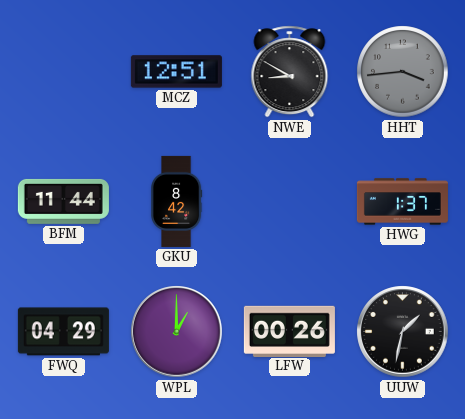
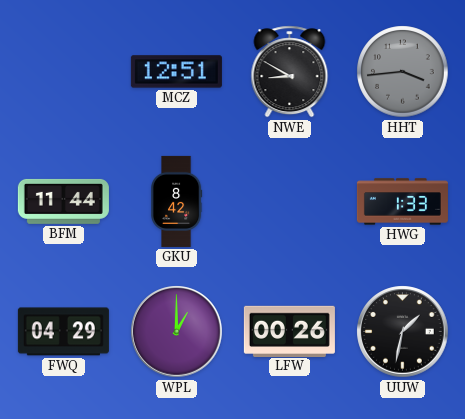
HWG: 1:37 -> 1:33
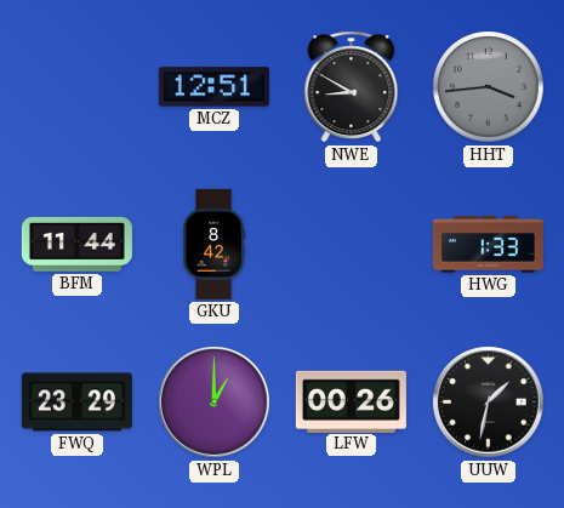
FWQ: 04:29 -> 23:29
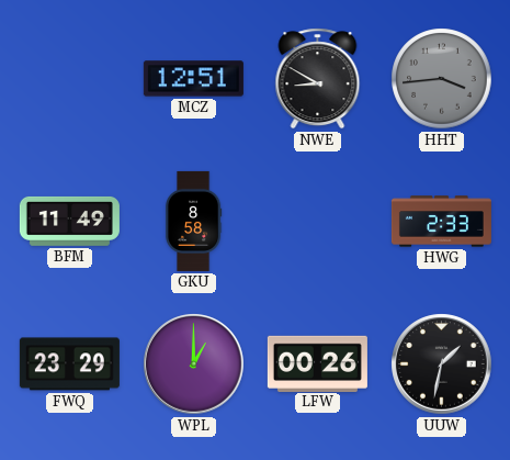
BFM: 11:44 -> 11:49
GKU: 8:42 -> 8:58
HWG: 1:33 -> 2:33
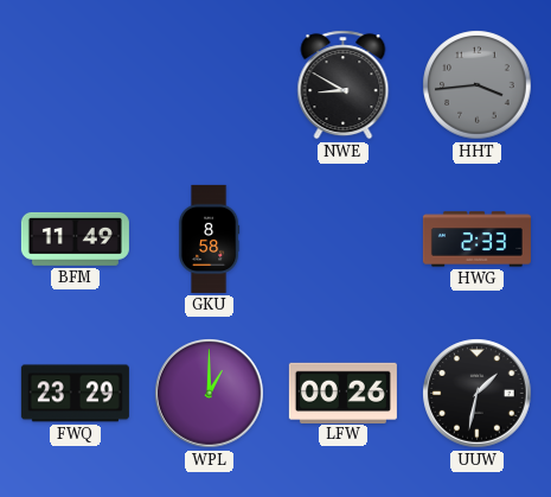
MCZ: 12:51 -> none
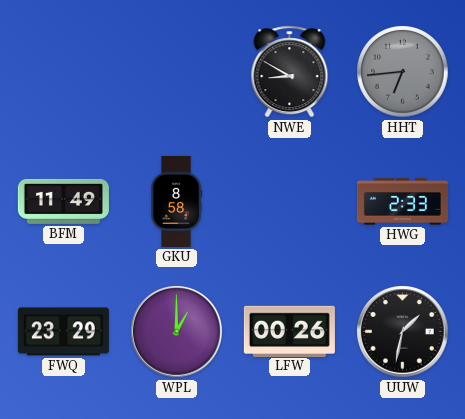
HHT: 3:44 -> 6:44
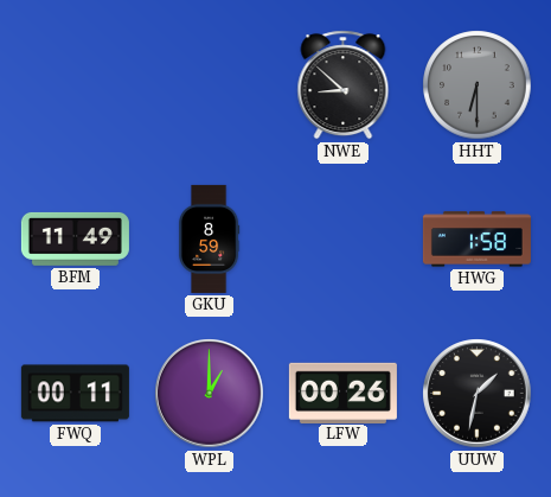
NWE: 8:50 -> 8:52
HHT: 6:44 -> 6:30
GKU: 8:58 -> 8:59
HWG: 2:33 -> 1:58
FWQ: 23:29 -> 00:11
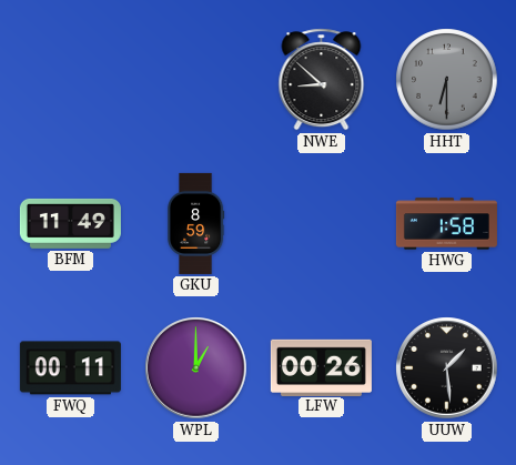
UUW: 1:32 -> 1:29
